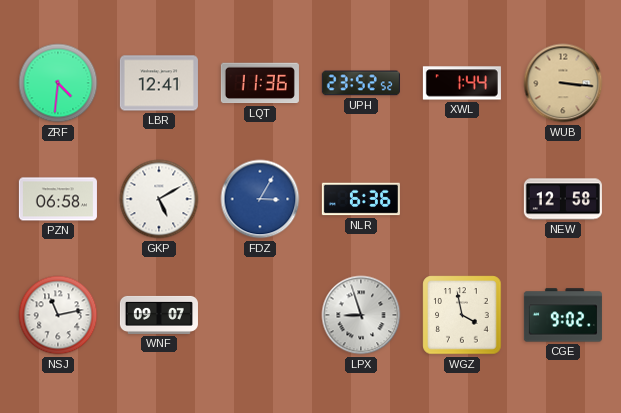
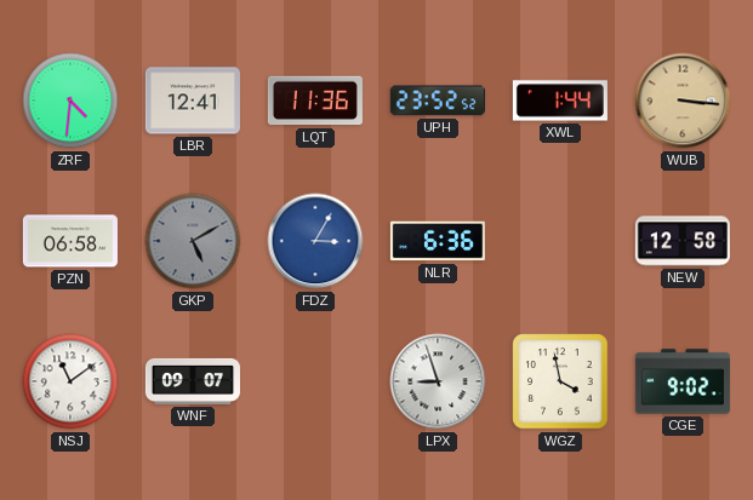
GKP dial: white -> grey
NSJ: 11:13 -> 11:09
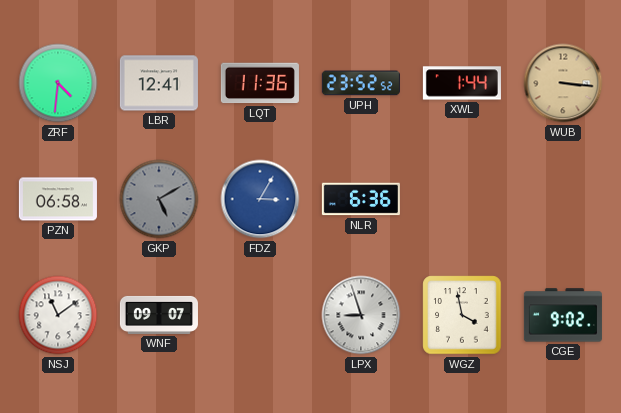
NEW: 12:58 -> none
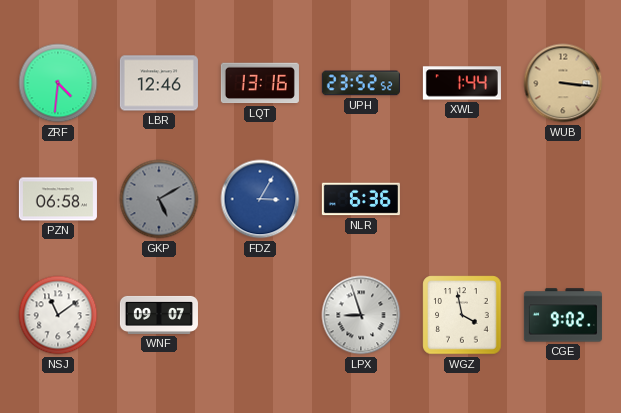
LBR: 12:41 -> 12:46
LQT: 11:36 -> 13:16
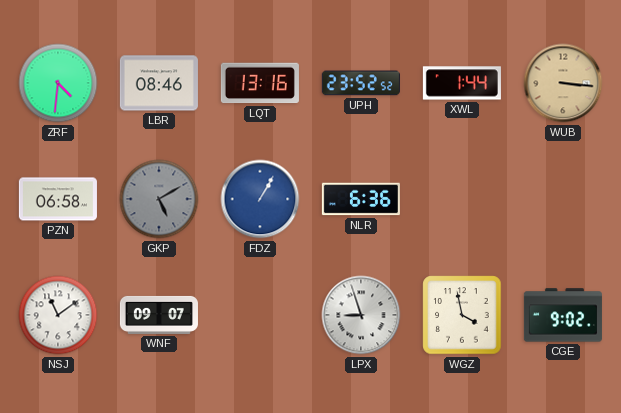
LBR: 12:46 -> 08:46
FDZ: 3:05 -> 1:05
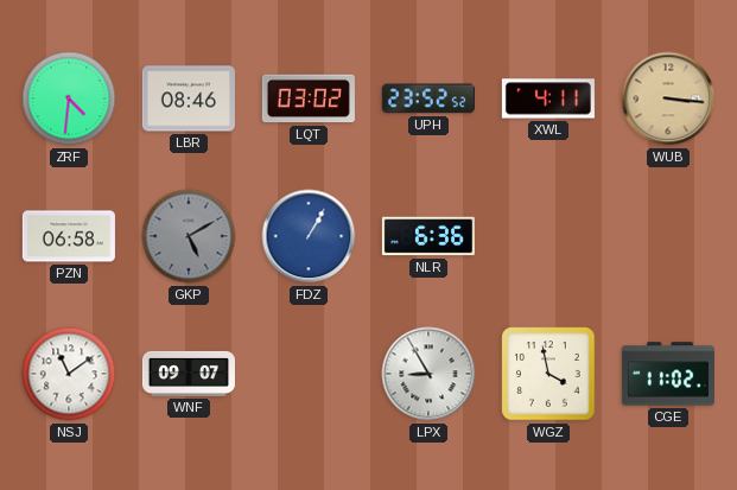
LQT: 13:16 -> 03:02
XWL: 1:44 -> 4:11
LPX: 8:57 -> 8:55
CGE: 9:02 -> 11:02
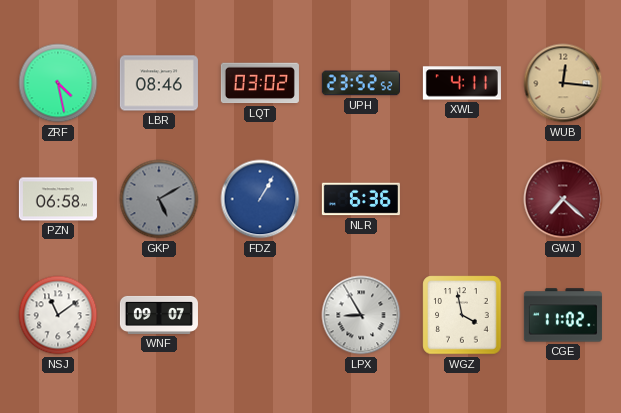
ZRF: 4:31 -> 4:28
WUB: 3:16 -> 12:16
GWJ: none -> 7:22
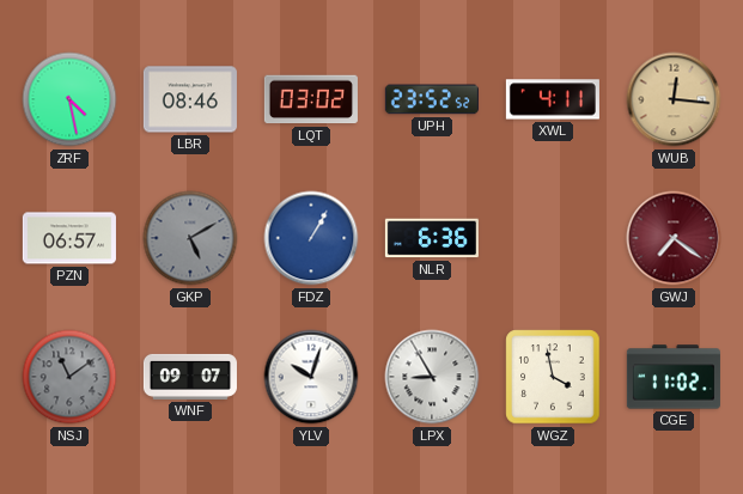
PZN: 06:58 -> 06:57
GWJ: 7:22 -> 7:21
NSJ dial: white -> grey
YLV: none -> 10:03
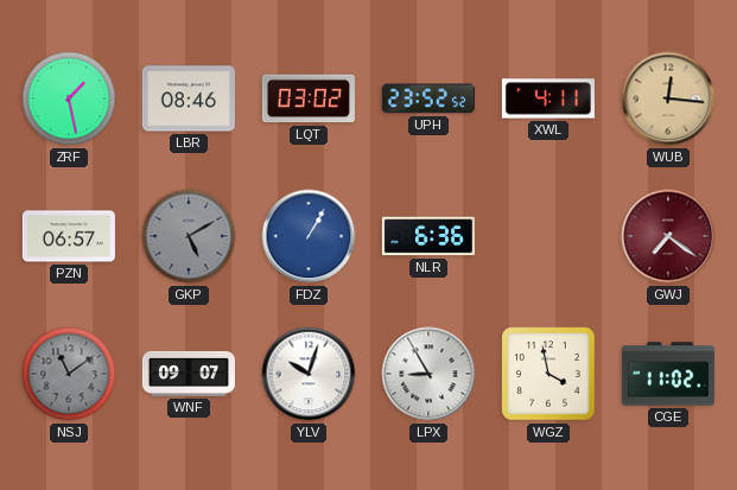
ZRF: 4:28 -> 1:28
